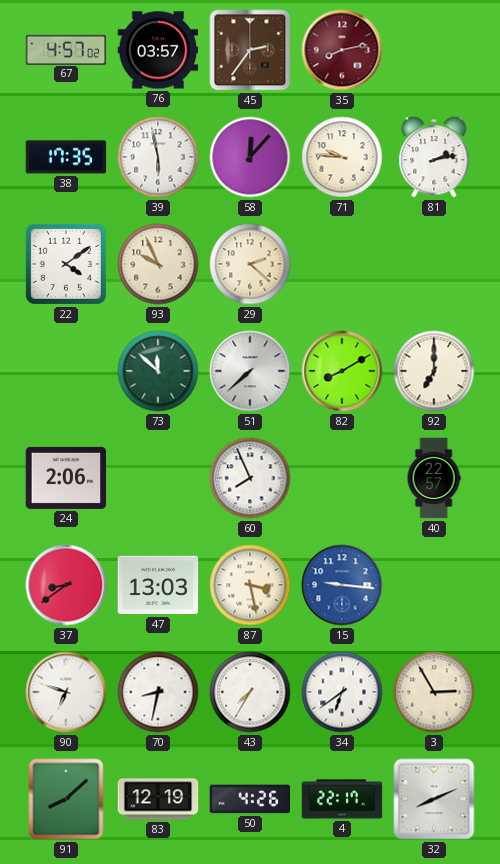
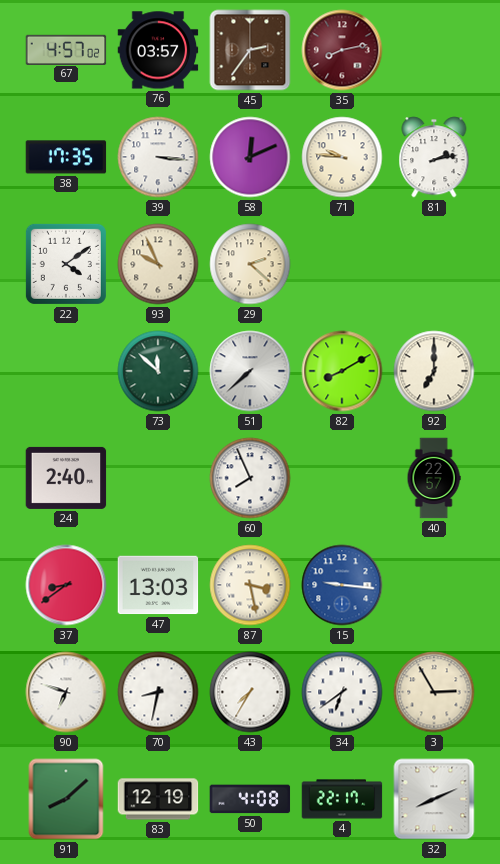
39: 5:58 -> 3:16
58: 12:07 -> 12:11
24: 2:06 -> 2:40
50: 4:26 -> 4:08
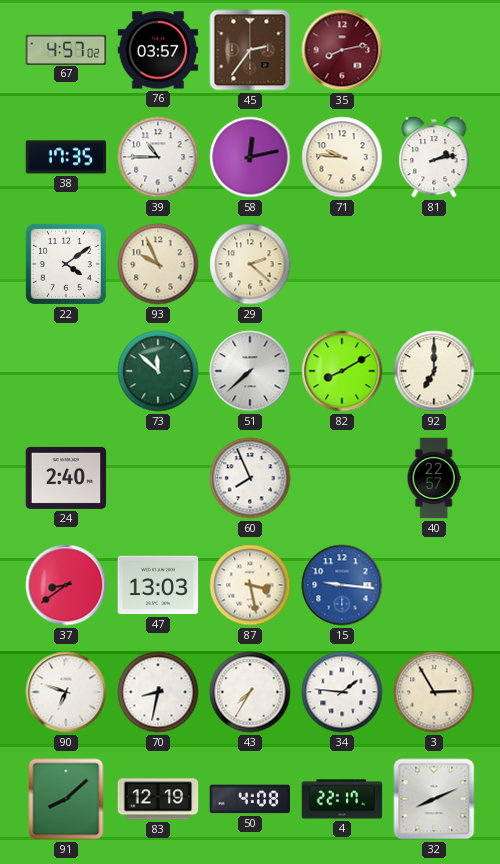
39: 3:16 -> 10:45
58: 12:11 -> 12:13
34: 6:39 -> 1:46
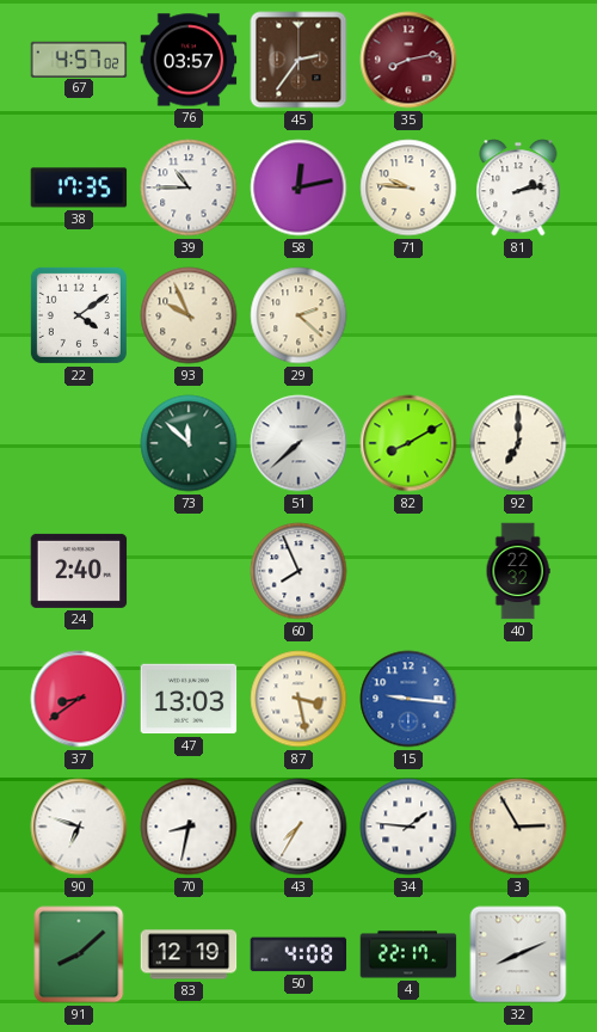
40: 22:57 -> 22:32
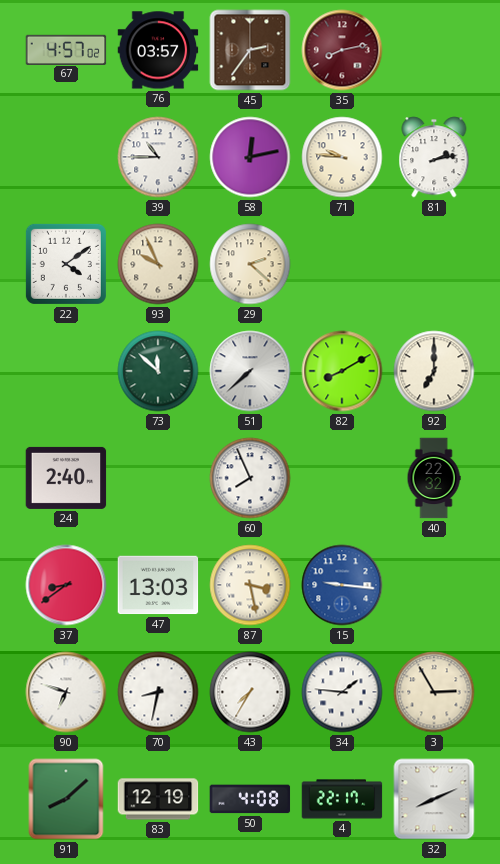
38: 17:35 -> none
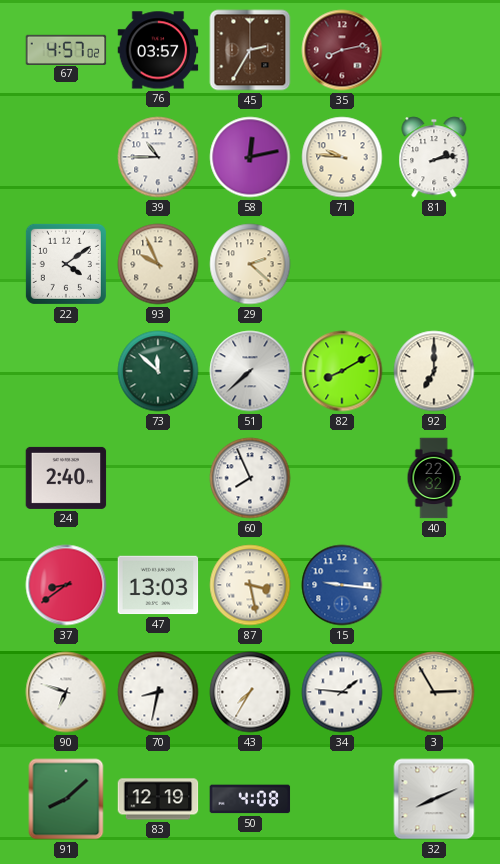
45: 2:36 -> 2:35
4: 22:17 -> none
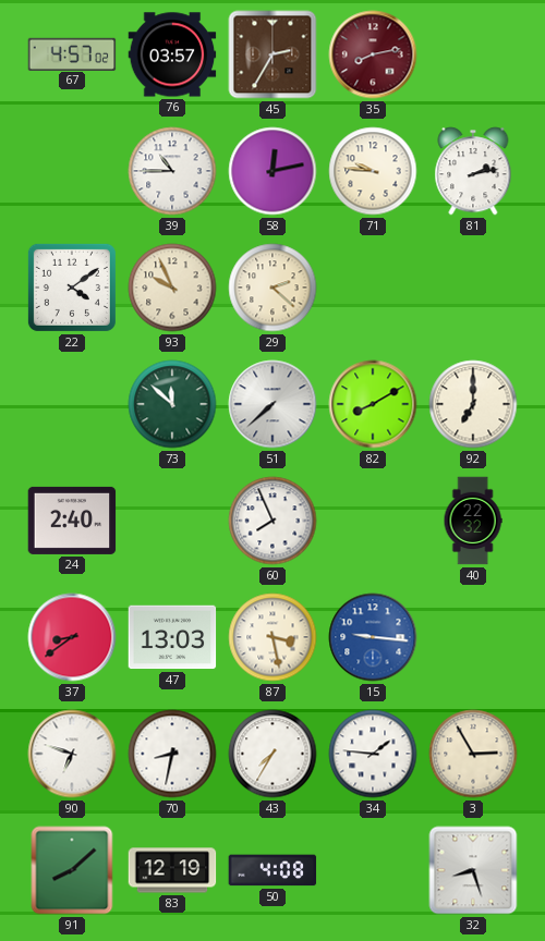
32: 8:11 -> 8:27
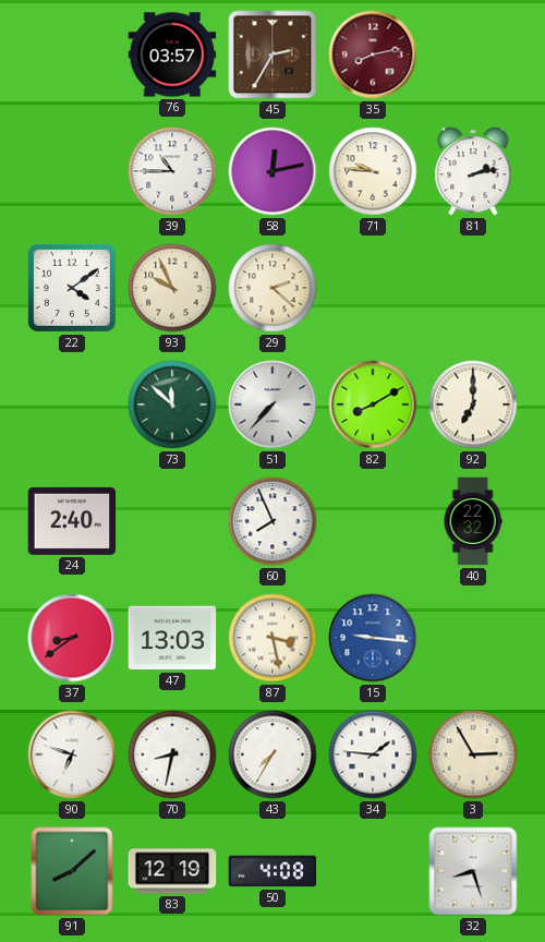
67: 4:57 -> none
51: 7:38 -> 7:37
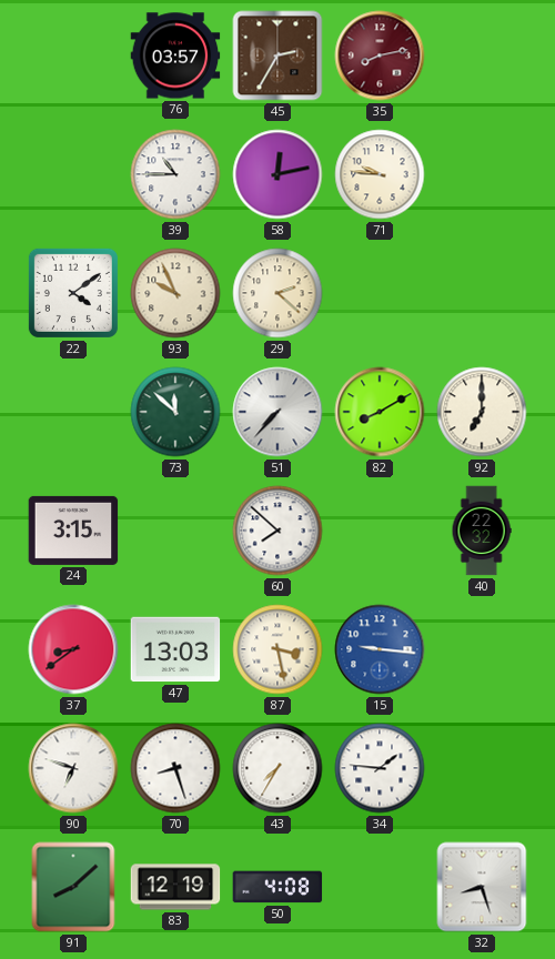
81: 2:13 -> none
24: 2:40 -> 3:15
60: 7:56 -> 7:52
70: 8:32 -> 8:27
3: 2:55 -> none
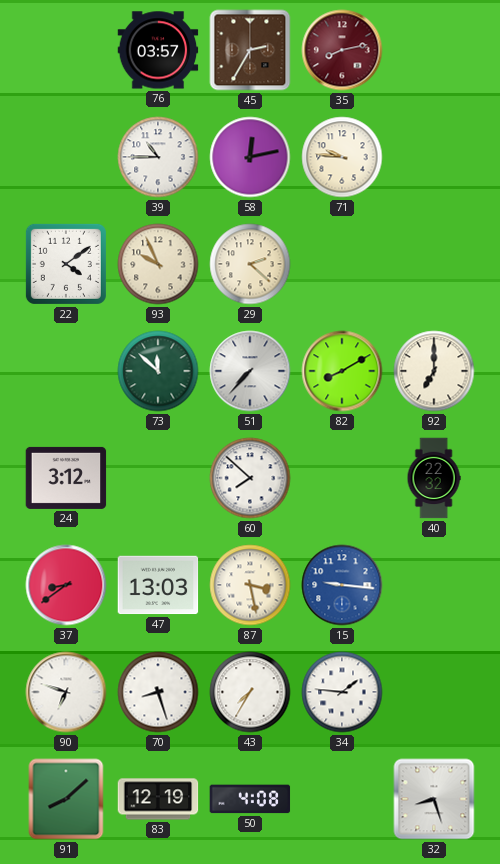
24: 3:15 -> 3:12
